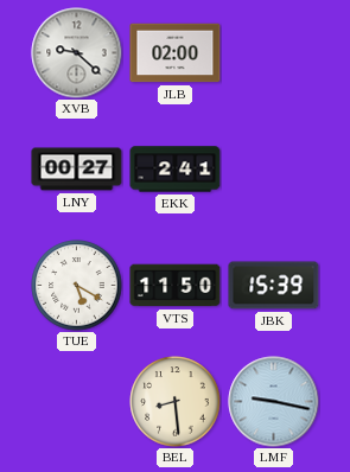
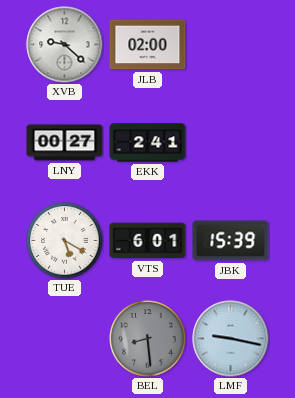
VTS: 11:50 -> 6:01
BEL dial: cream -> grey
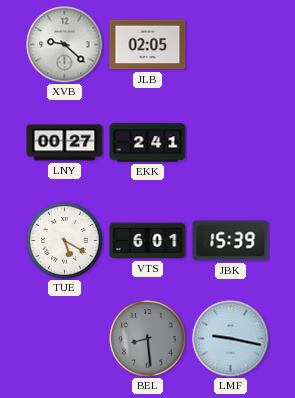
JLB: 02:00 -> 02:05
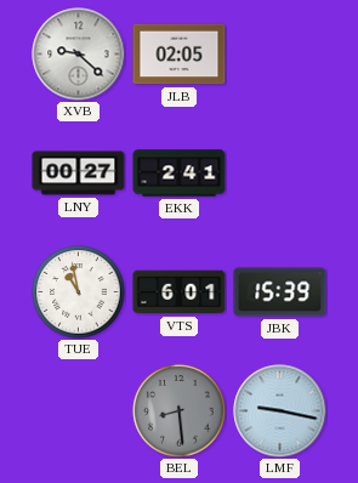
TUE: 5:20 -> 10:58
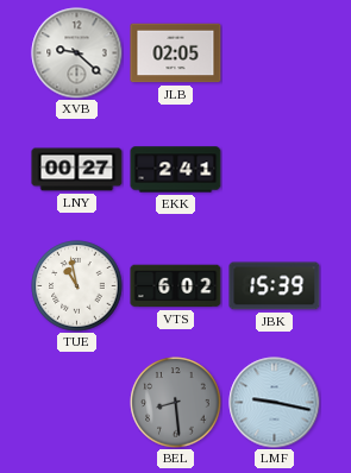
VTS: 6:01 -> 6:02
